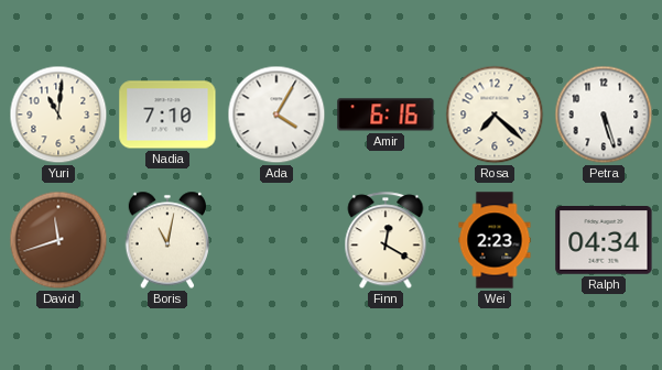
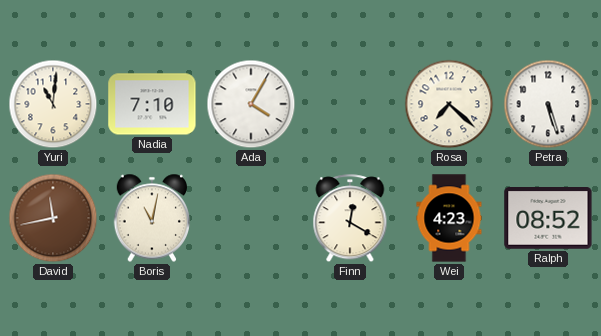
Amir: 6:16 -> none
David: 11:42 -> 11:43
Wei: 2:23 -> 4:23
Ralph: 04:34 -> 08:52
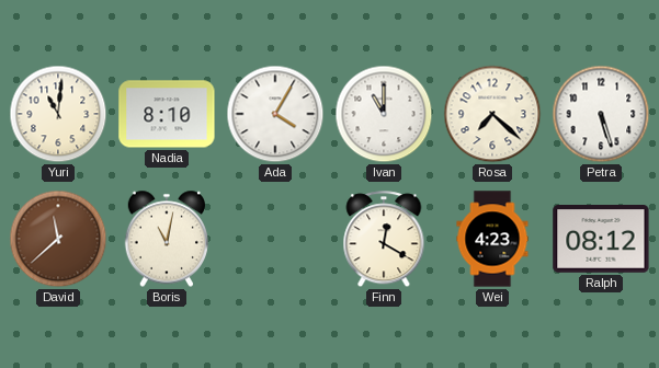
Nadia: 7:10 -> 8:10
Ivan: none -> 11:00
David: 11:43 -> 11:38
Ralph: 08:52 -> 08:12
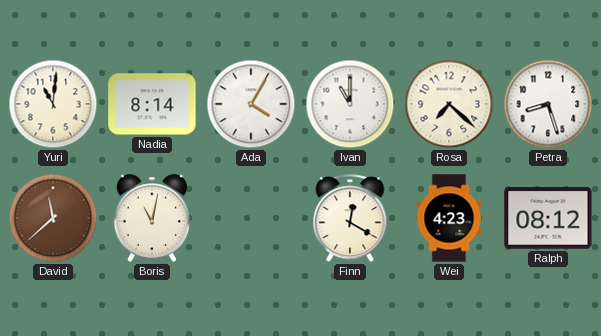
Nadia: 8:10 -> 8:14
Petra: 5:27 -> 8:27
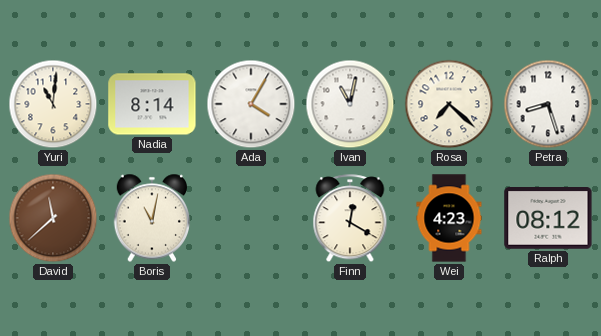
Ivan: 11:00 -> 11:02
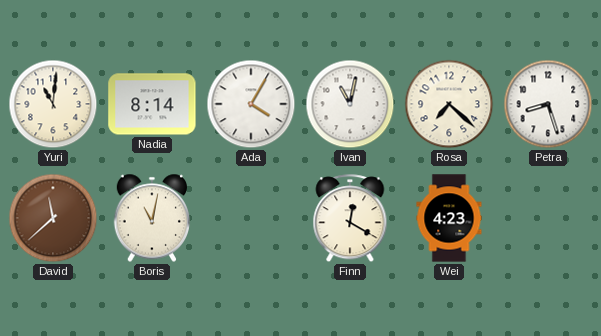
Ralph: 08:12 -> none
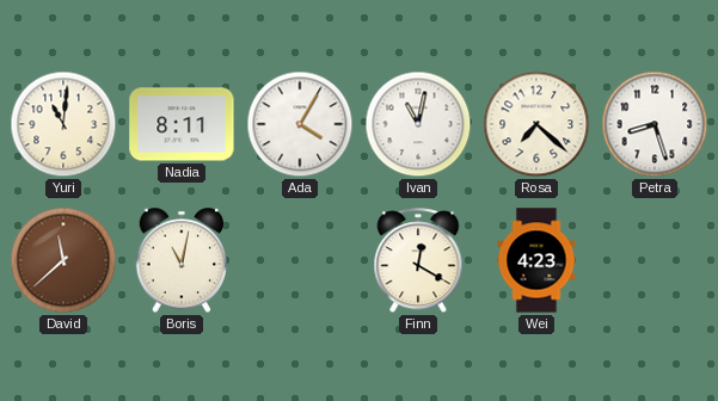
Nadia: 8:14 -> 8:11
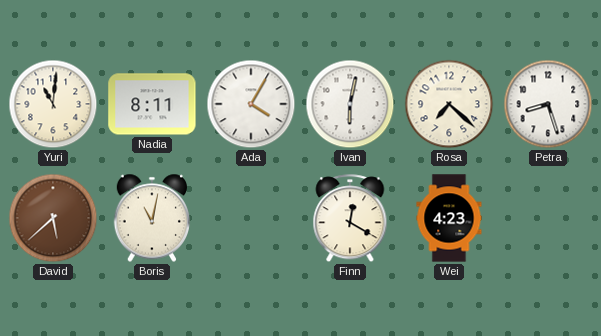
Ivan: 11:02 -> 6:02
David: 11:38 -> 5:38
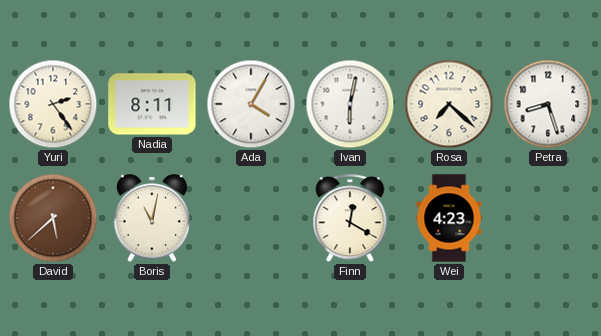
Yuri: 11:01 -> 2:24
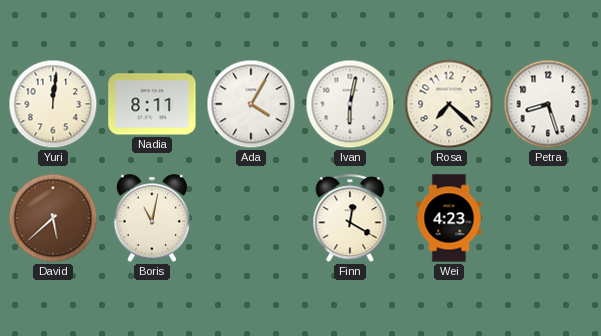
Yuri: 2:24 -> 12:01
